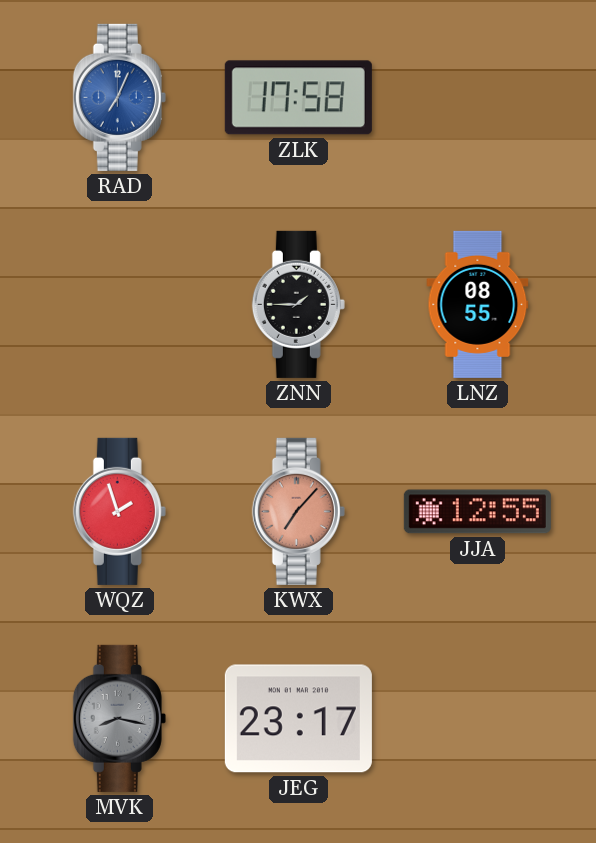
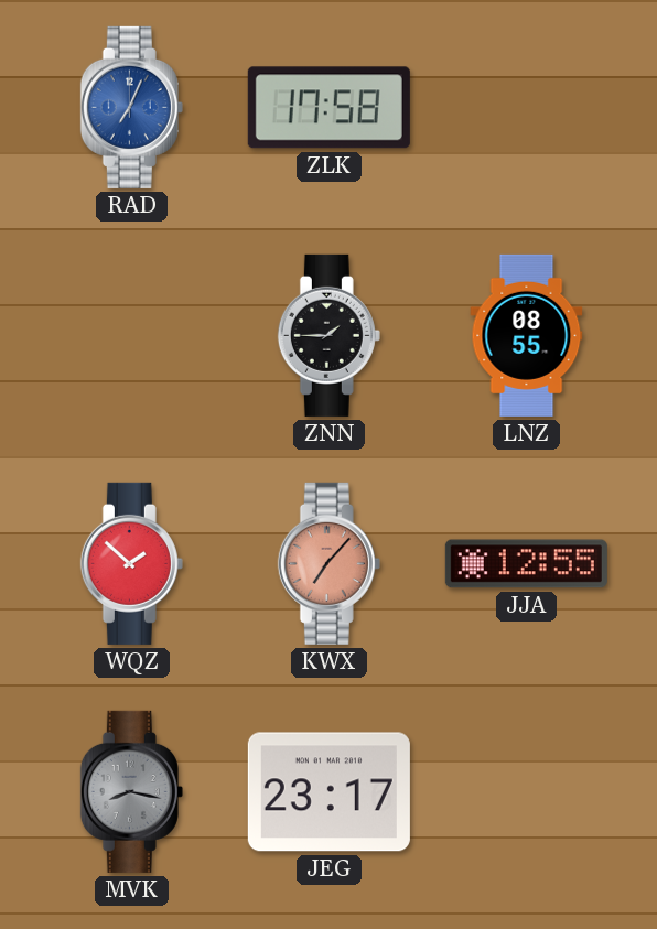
WQZ: 1:57 -> 1:52
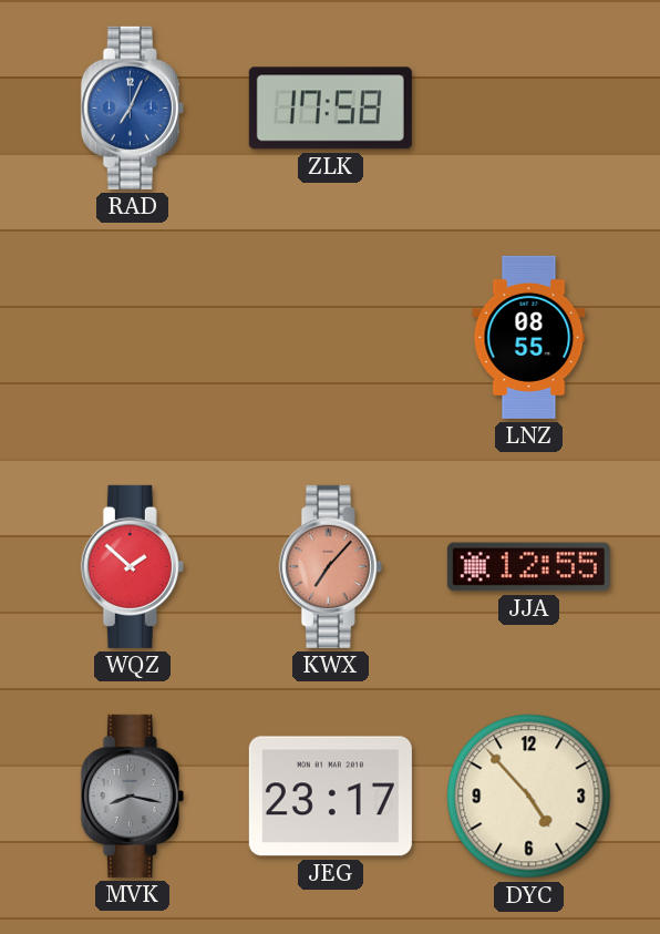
ZNN: 1:45 -> none
DYC: none -> 4:53
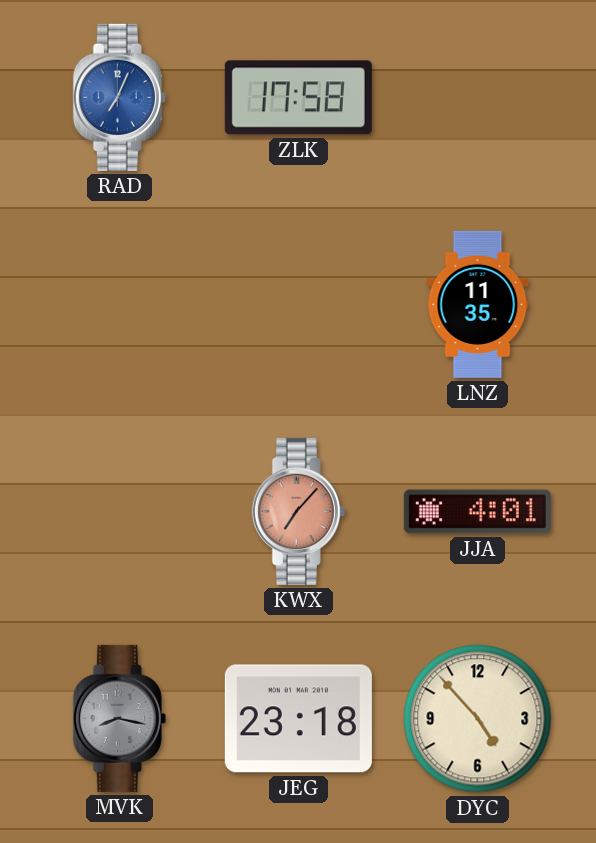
LNZ: 08:55 -> 11:35
WQZ: 1:52 -> none
JJA: 12:55 -> 4:01
JEG: 23:17 -> 23:18
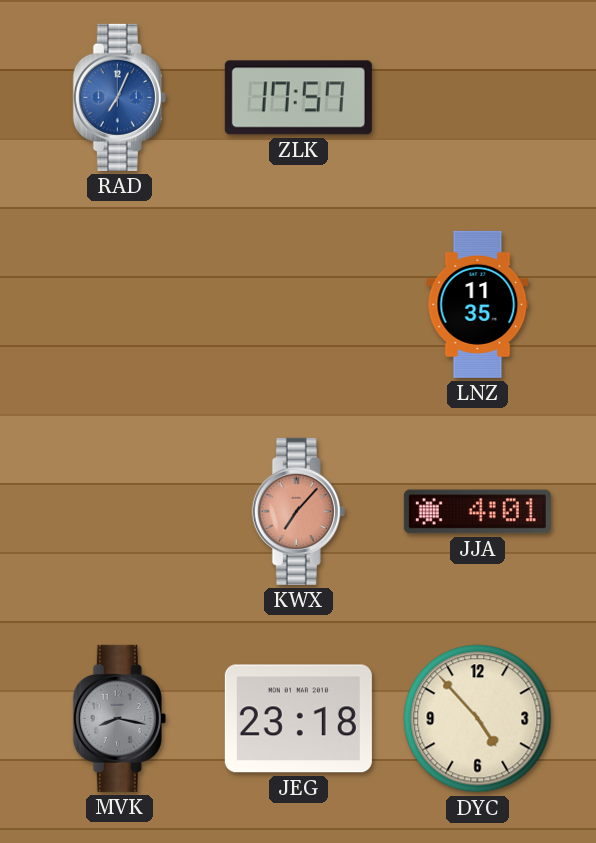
ZLK: 17:58 -> 17:57
